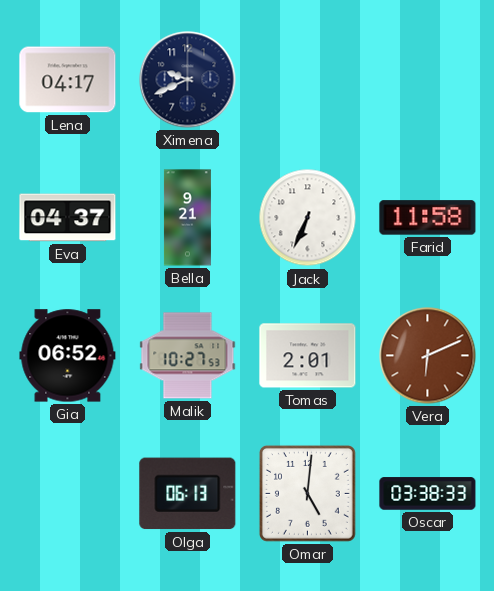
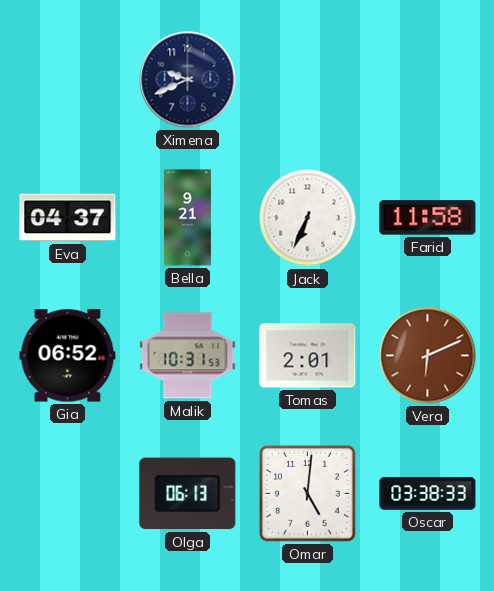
Lena: 04:17 -> none
Malik: 10:27 -> 10:31
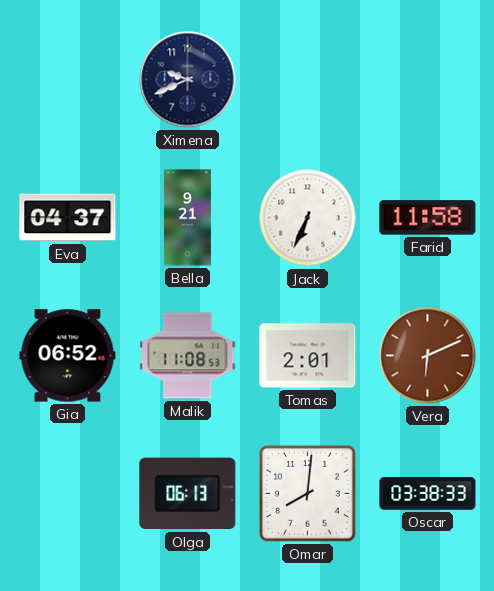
Malik: 10:31 -> 11:08
Omar: 5:01 -> 8:01
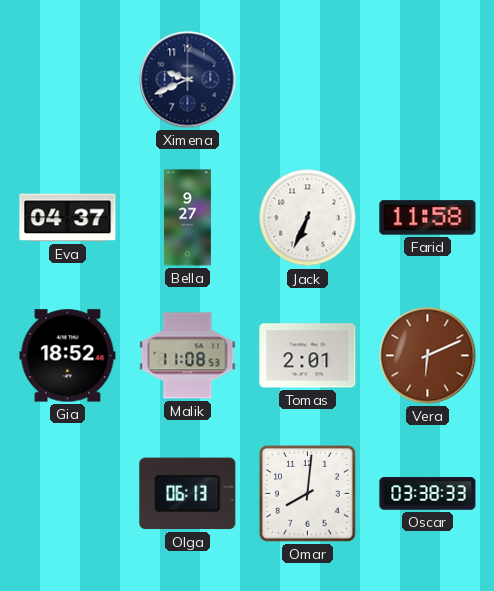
Bella: 9:21 -> 9:27
Gia: 06:52 -> 18:52
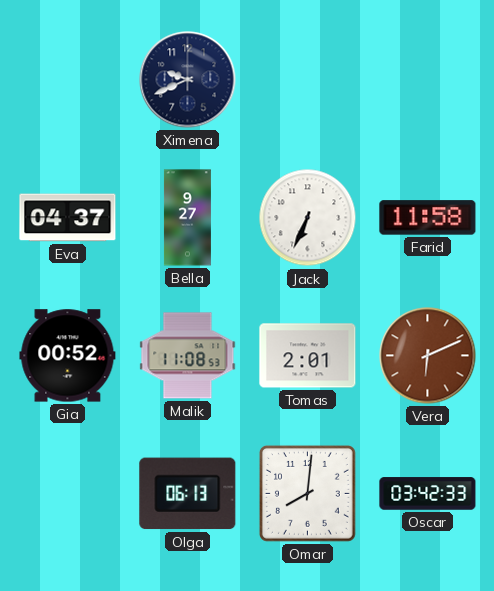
Gia: 18:52 -> 00:52
Oscar: 03:38 -> 03:42
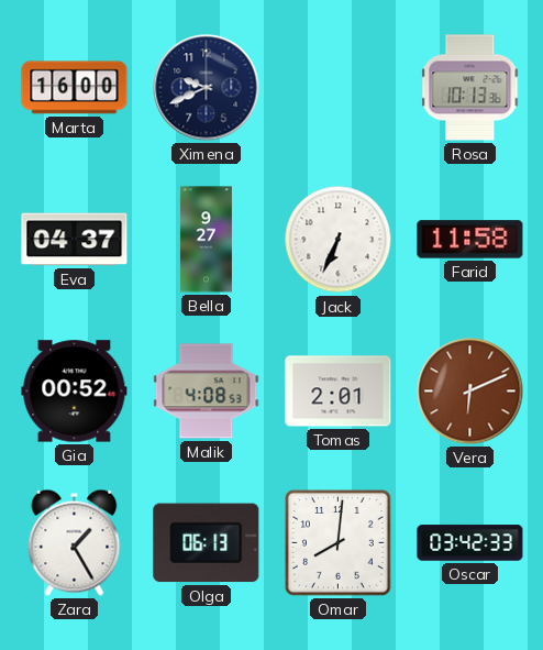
Marta: none -> 16:00
Rosa: none -> 10:13
Malik: 11:08 -> 4:08
Zara: none -> 1:25
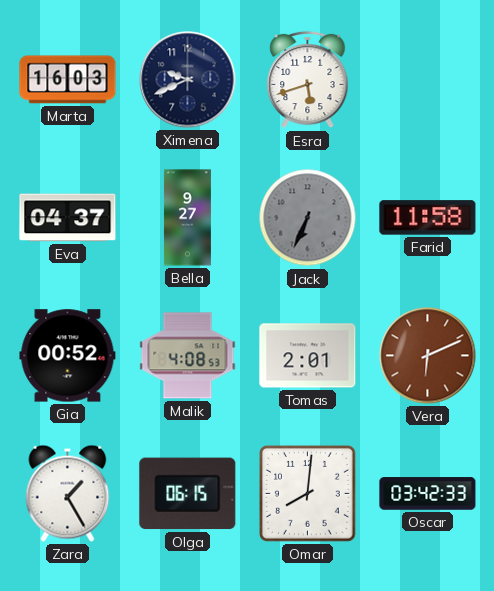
Marta: 16:00 -> 16:03
Esra: none -> 5:42
Rosa: 10:13 -> none
Jack dial: white -> grey
Olga: 06:13 -> 06:15
